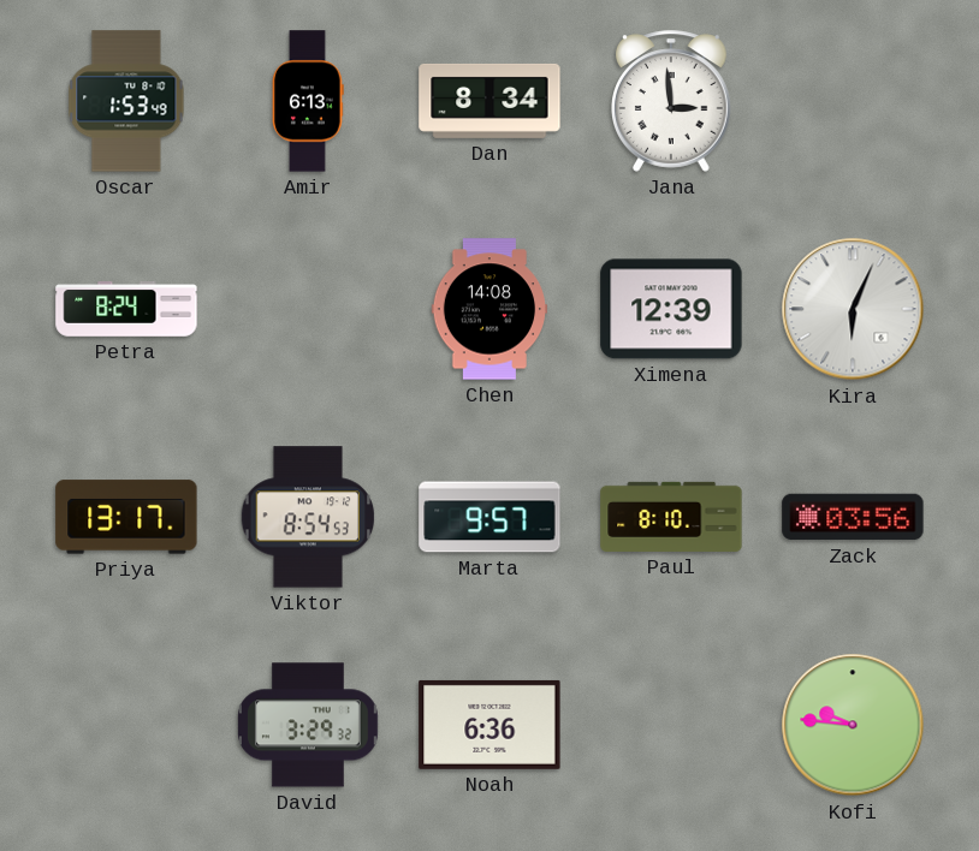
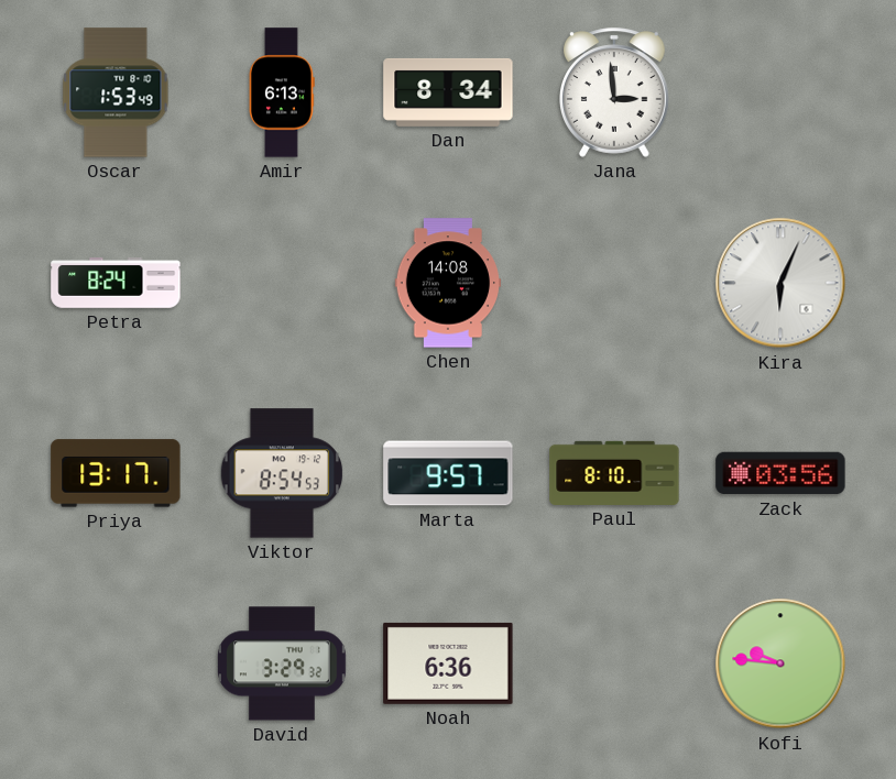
Ximena: 12:39 -> none
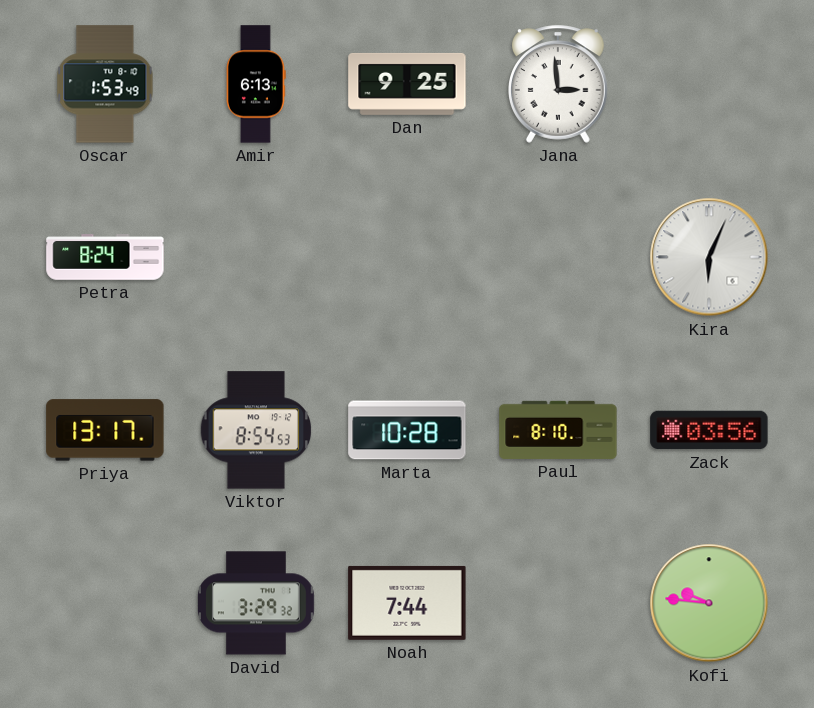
Dan: 8:34 -> 9:25
Chen: 14:08 -> none
Marta: 9:57 -> 10:28
Noah: 6:36 -> 7:44
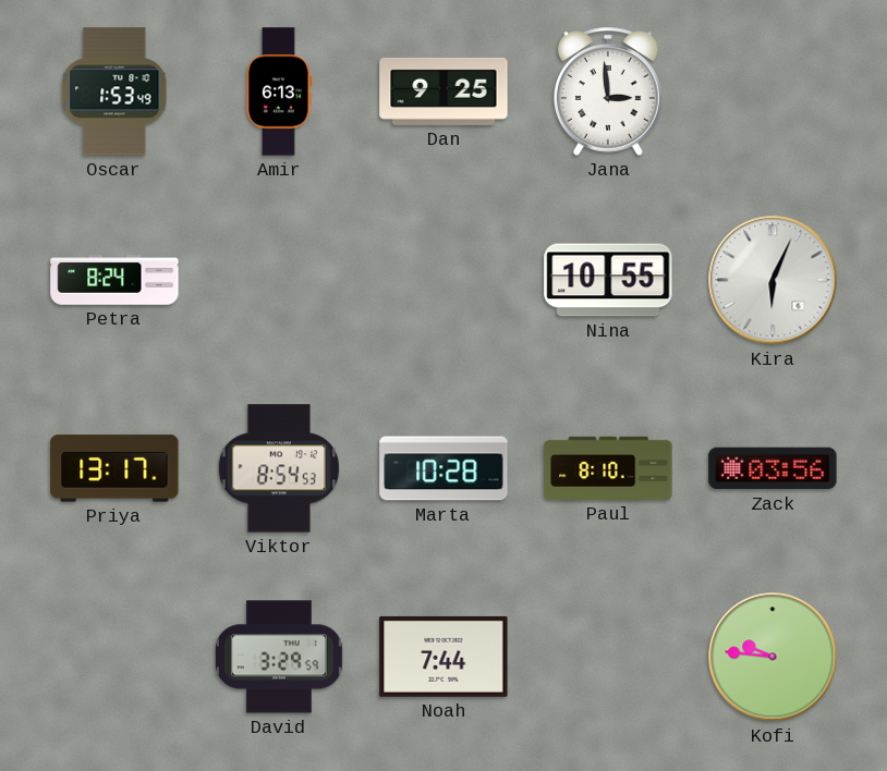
Nina: none -> 10:55
David: 3:29:32 -> 3:29:59
